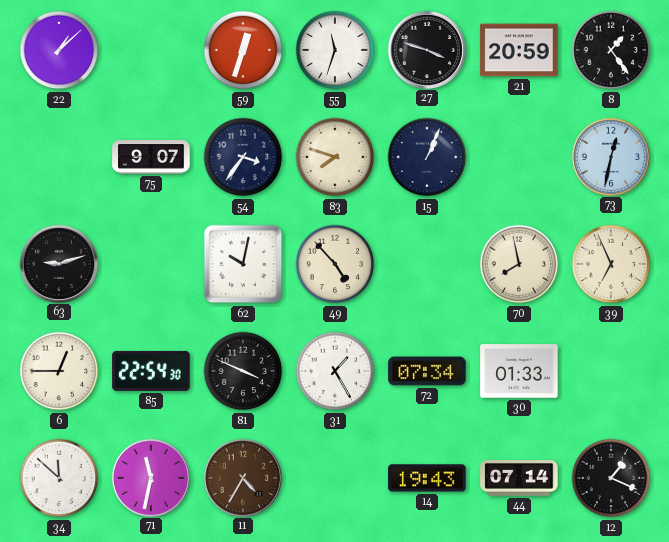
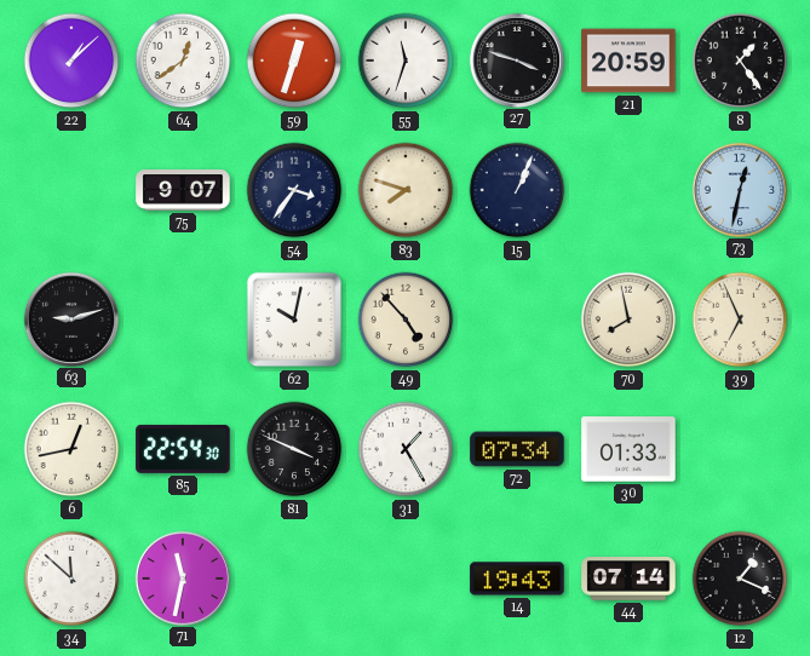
64: none -> 12:39
6: 12:45 -> 12:43
11: 4:35 -> none
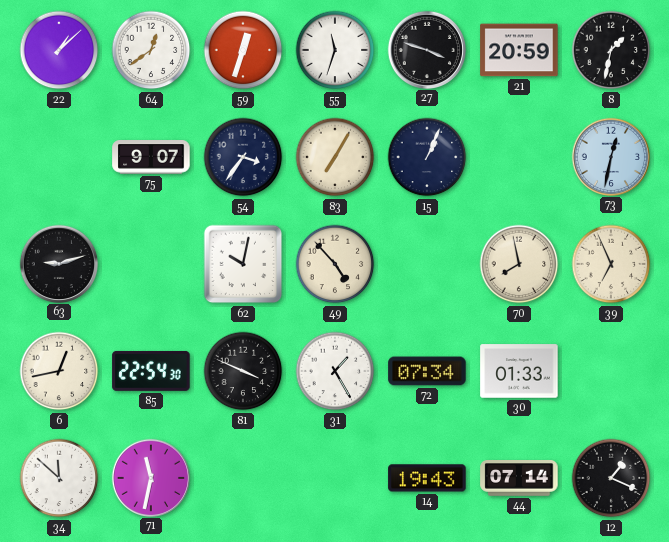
8: 1:24 -> 1:32
83: 7:48 -> 7:05
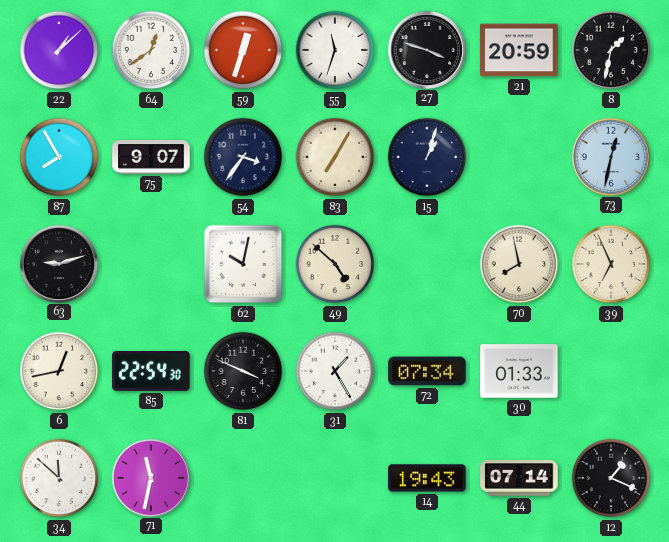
87: none -> 7:55
15: 1:04 -> 1:03
49: 4:53 -> 4:52
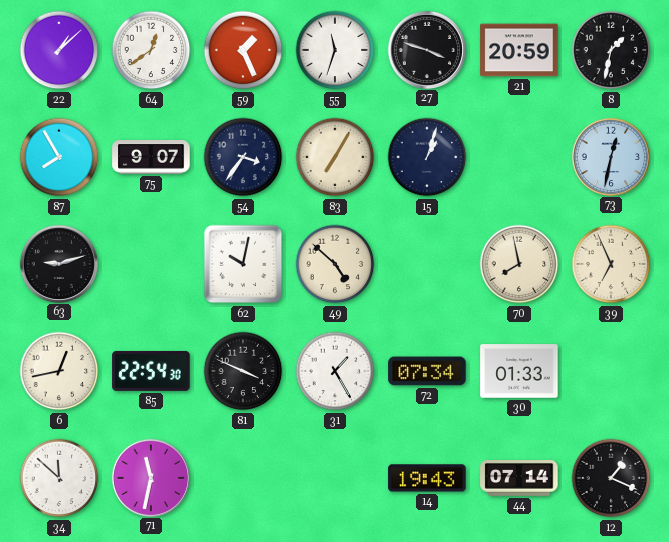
59: 12:33 -> 1:26
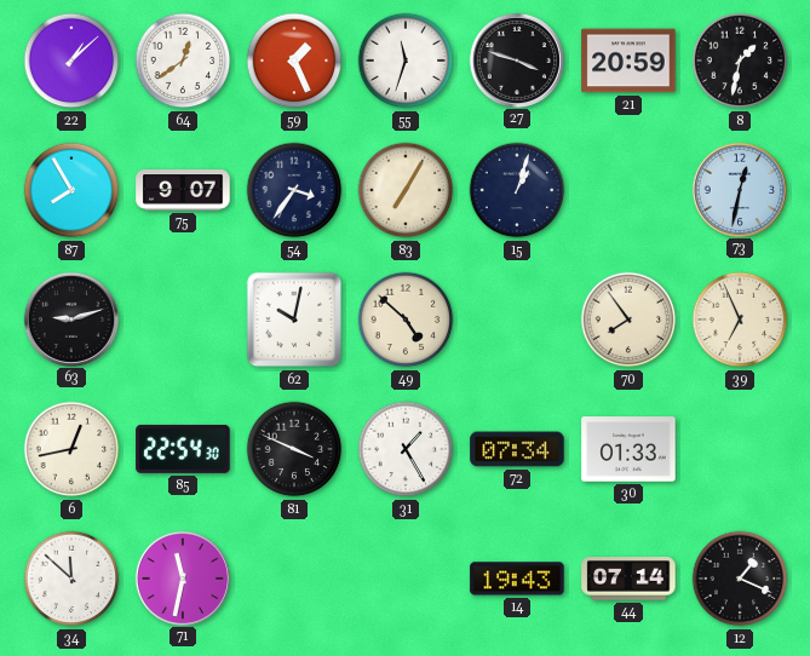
70: 7:58 -> 7:54
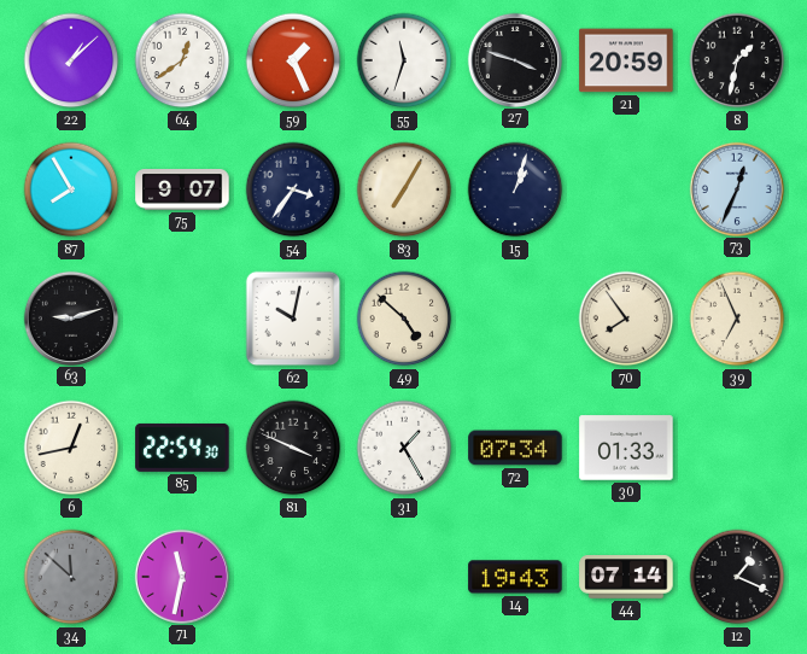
73: 12:32 -> 12:34
34 dial: white -> grey
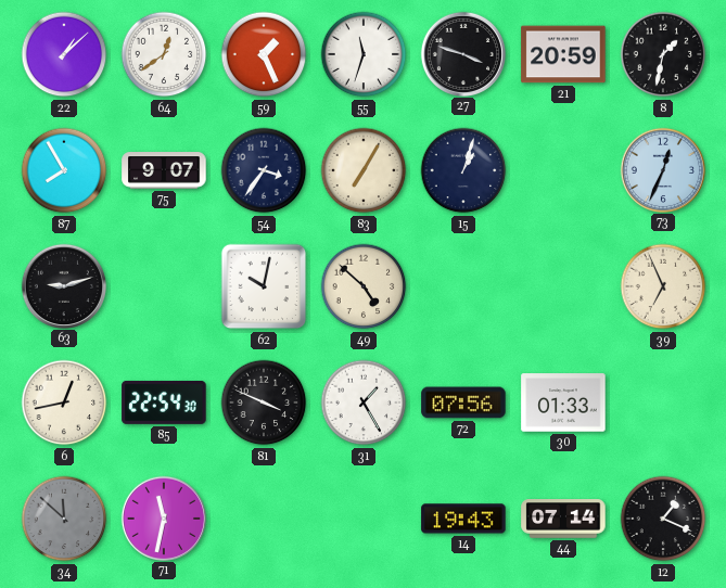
70: 7:54 -> none
72: 07:34 -> 07:56
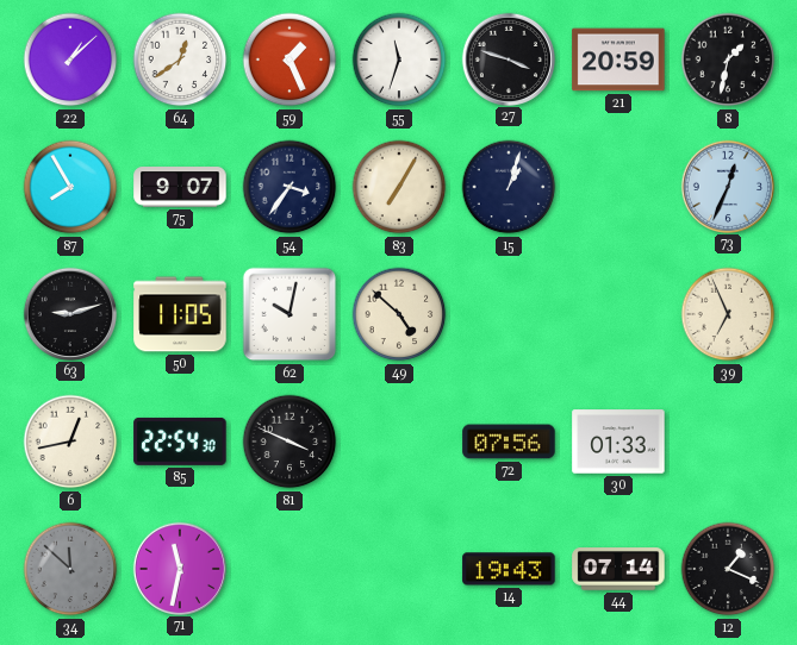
50: none -> 11:05
31: 1:25 -> none
